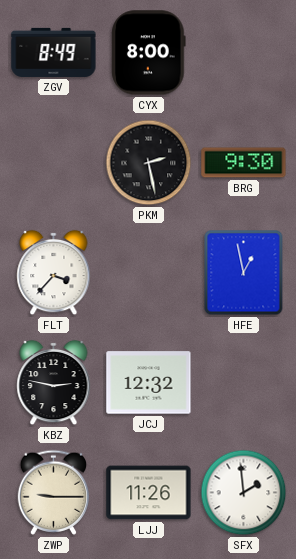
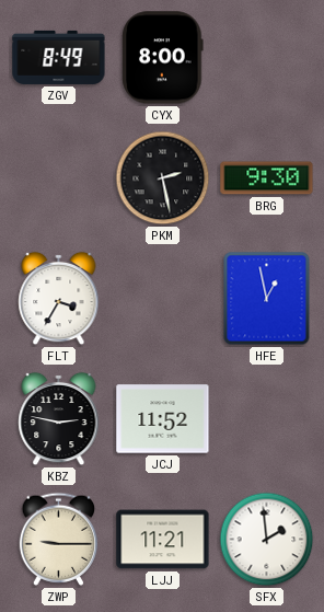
FLT: 3:37 -> 3:35
JCJ: 12:32 -> 11:52
LJJ: 11:26 -> 11:21
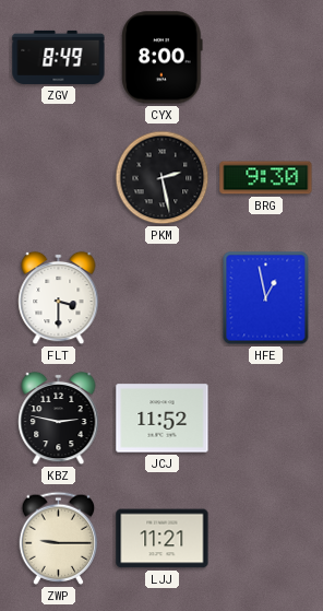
FLT: 3:35 -> 3:30
SFX: 1:59 -> none
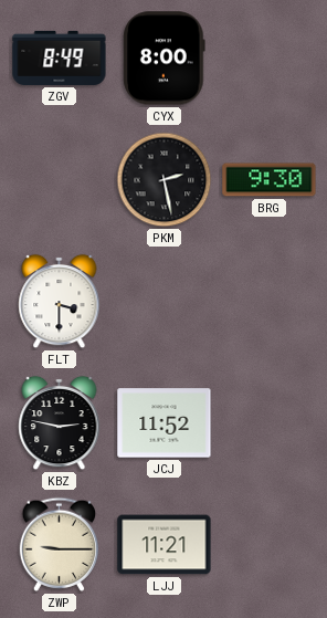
HFE: 12:58 -> none
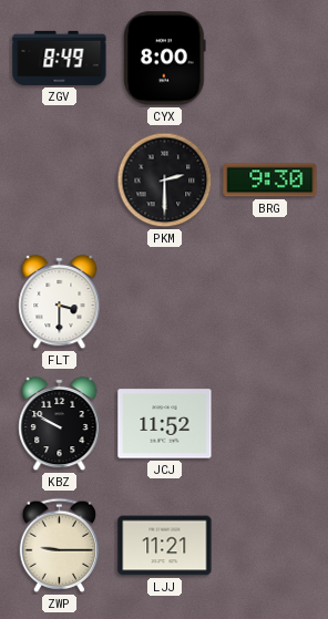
PKM: 2:28 -> 2:30
KBZ: 2:47 -> 9:50
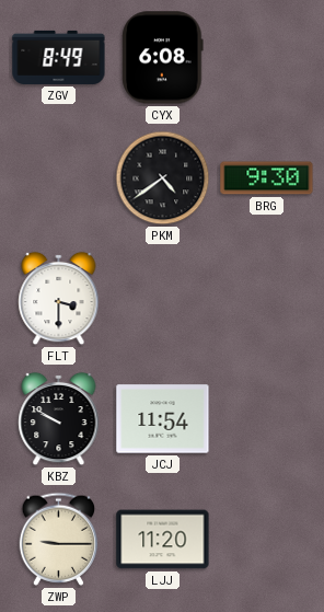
CYX: 8:00 -> 6:08
PKM: 2:30 -> 4:39
JCJ: 11:52 -> 11:54
LJJ: 11:21 -> 11:20
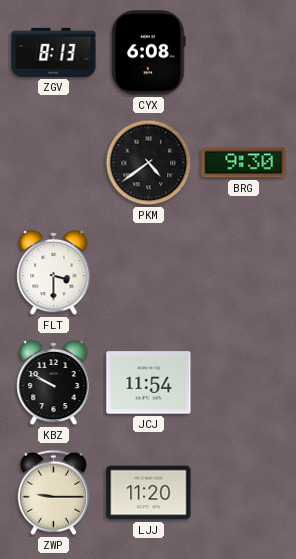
ZGV: 8:49 -> 8:13
